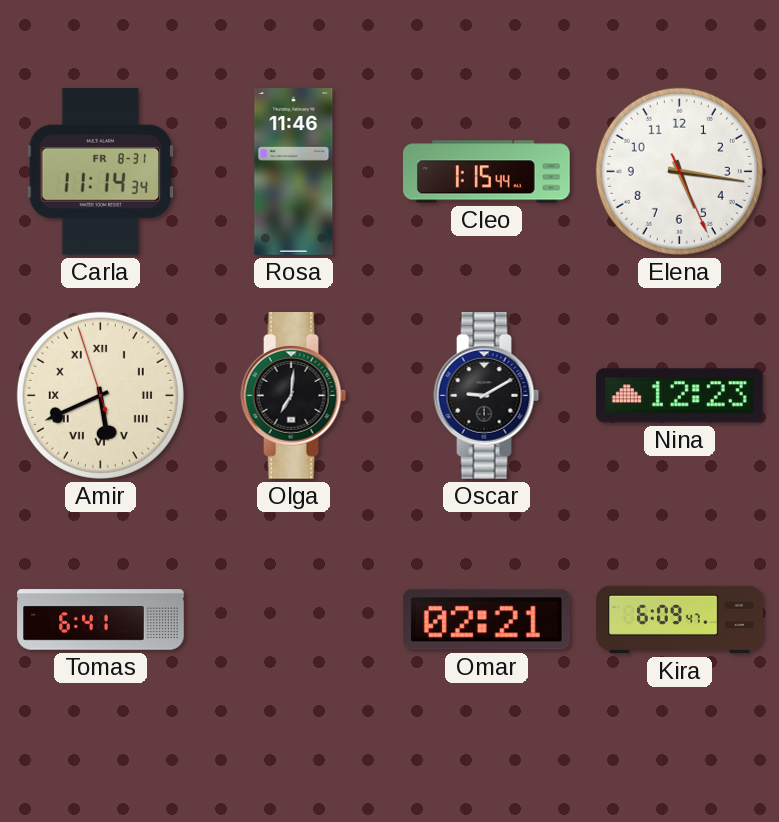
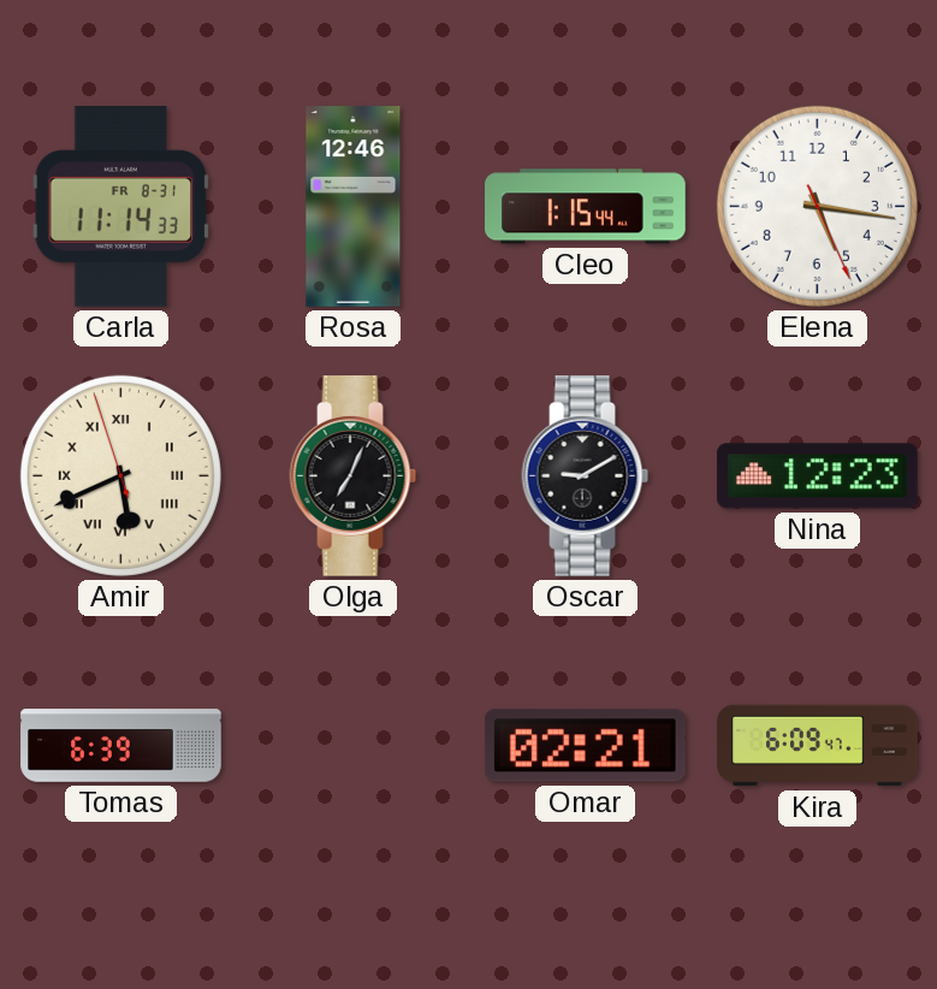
Carla: 11:14:34 -> 11:14:33
Rosa: 11:46 -> 12:46
Olga: 7:01 -> 7:04
Tomas: 6:41 -> 6:39
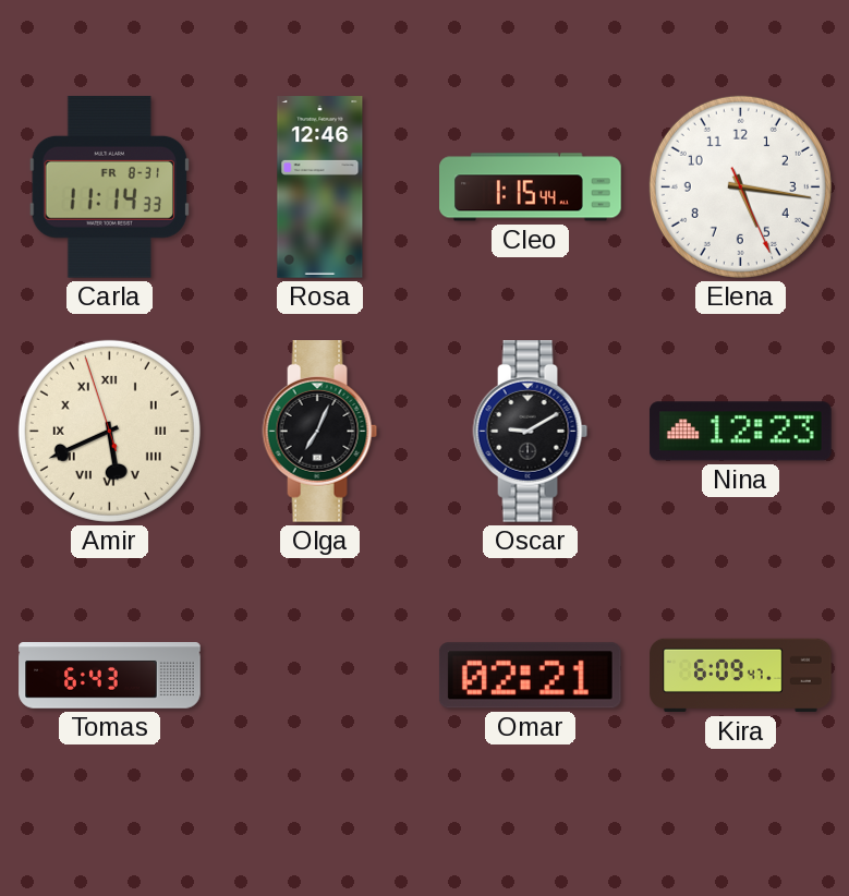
Tomas: 6:39 -> 6:43
